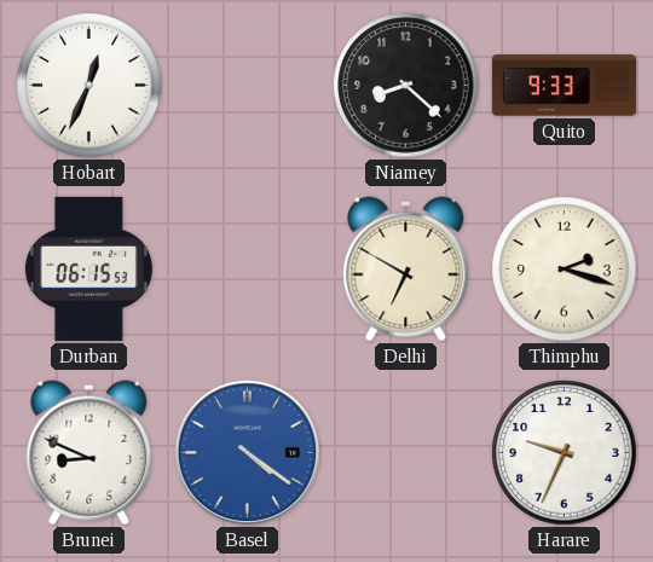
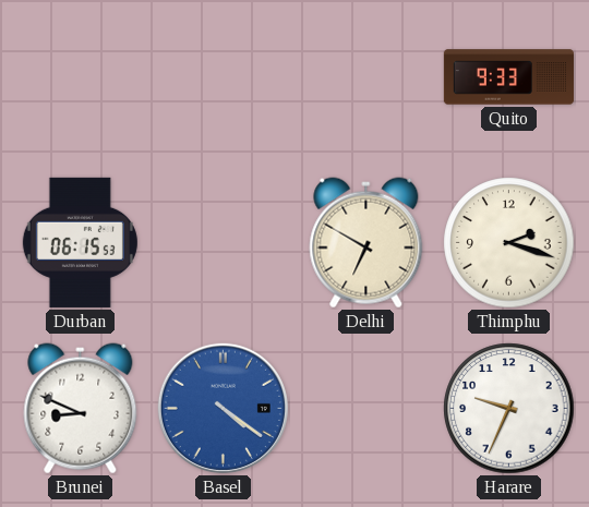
Hobart: 12:34 -> none
Niamey: 8:22 -> none
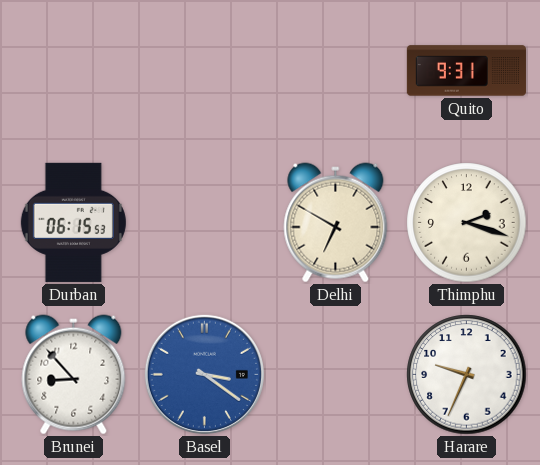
Quito: 9:33 -> 9:31
Brunei: 8:49 -> 8:53
Basel: 4:21 -> 3:21
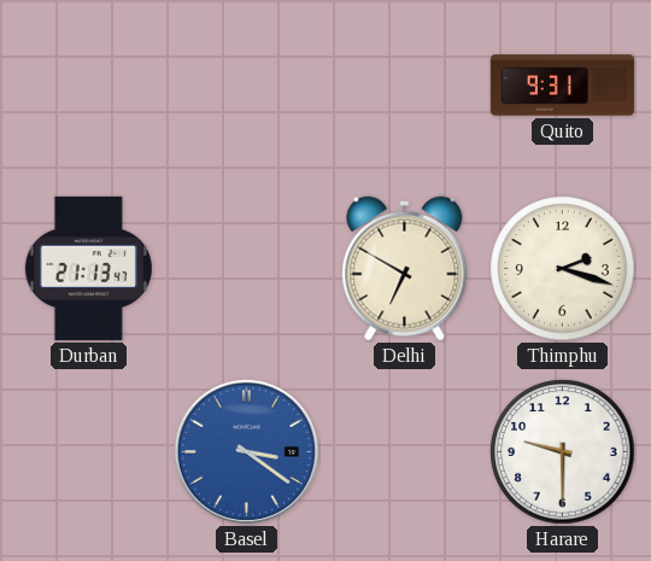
Durban: 06:15 -> 21:13
Brunei: 8:53 -> none
Harare: 9:34 -> 9:30
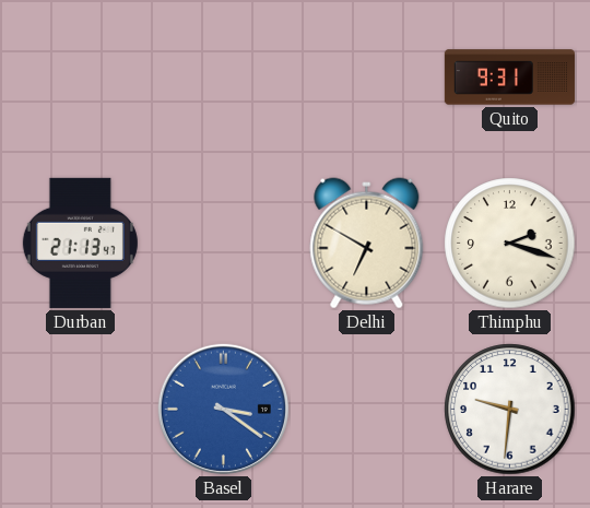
Harare: 9:30 -> 9:31
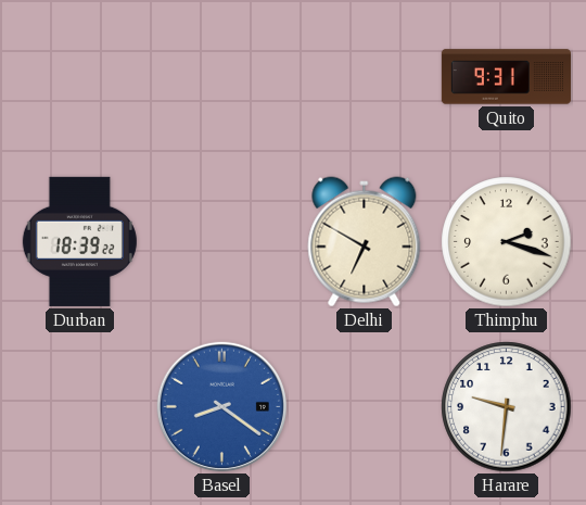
Durban: 21:13 -> 18:39
Basel: 3:21 -> 8:21
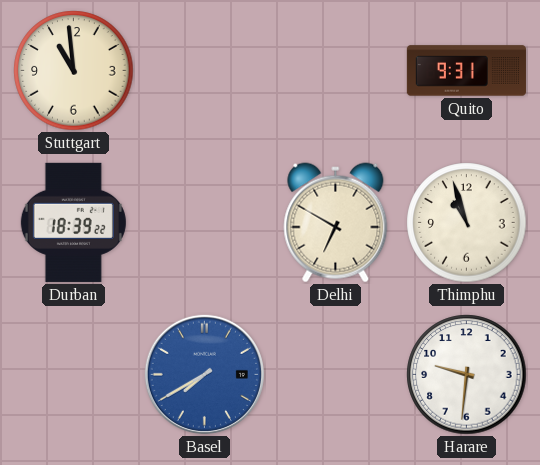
Stuttgart: none -> 10:59
Thimphu: 2:18 -> 10:57
Basel: 8:21 -> 7:40
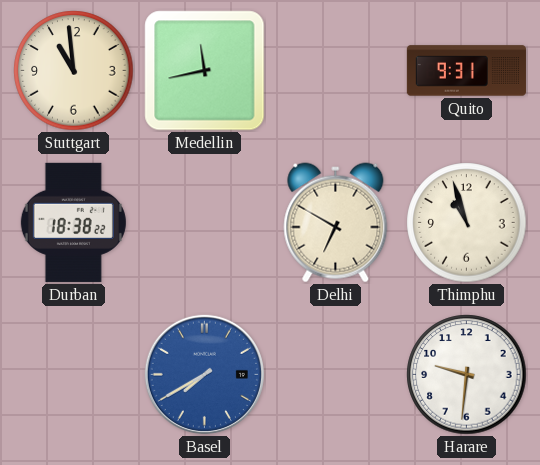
Medellin: none -> 11:43
Durban: 18:39 -> 18:38
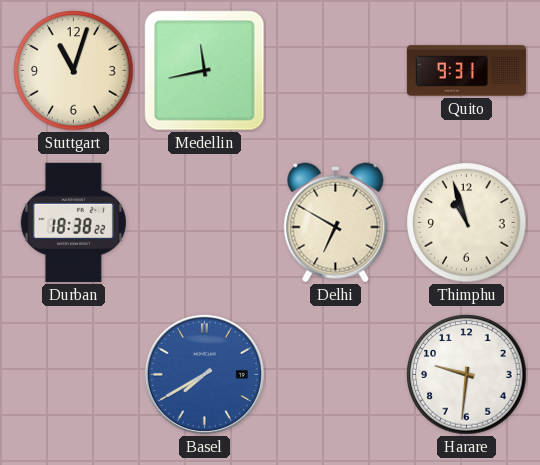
Stuttgart: 10:59 -> 11:03
